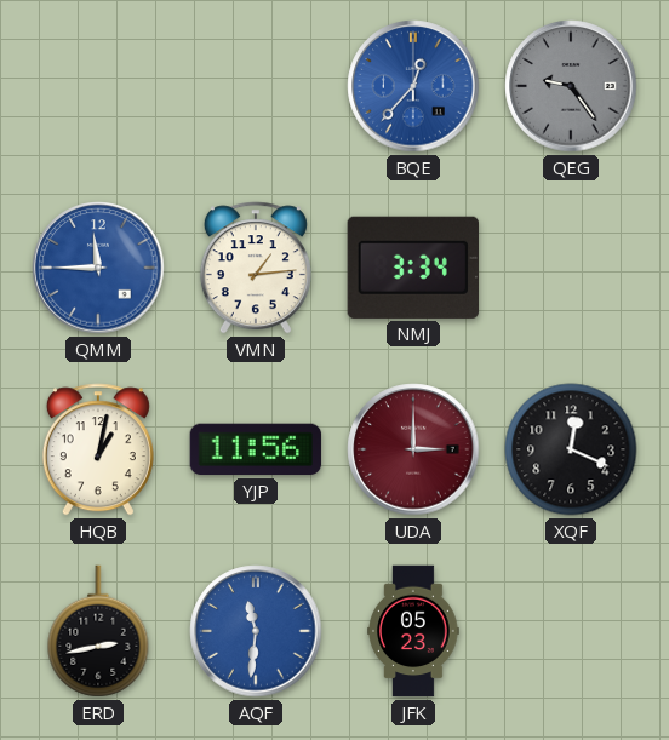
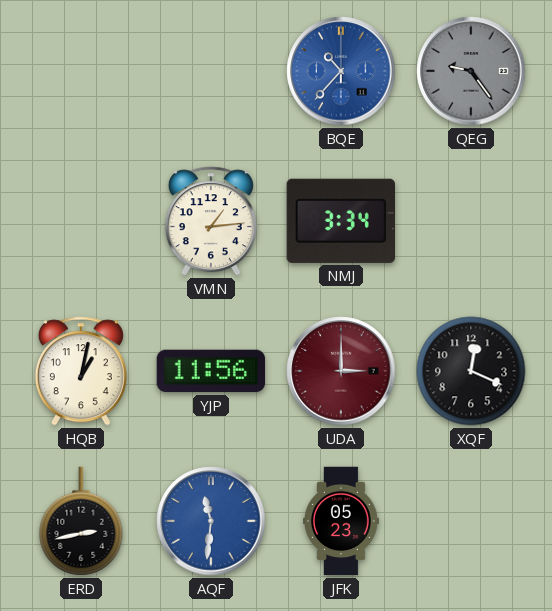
BQE: 12:37 -> 10:37
QMM: 11:45 -> none
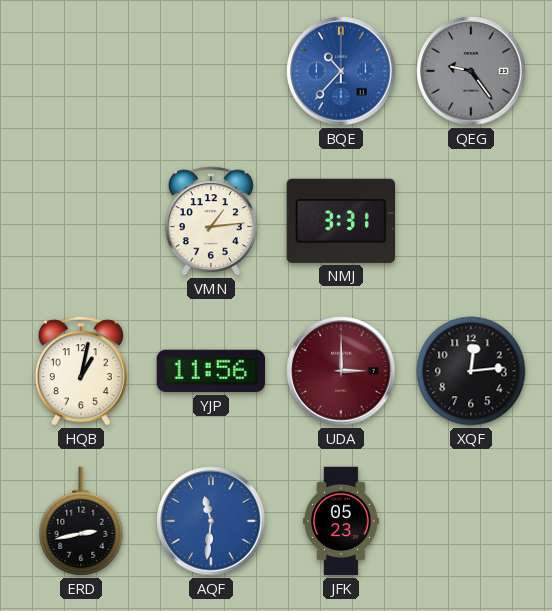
NMJ: 3:34 -> 3:31
XQF: 12:19 -> 12:14
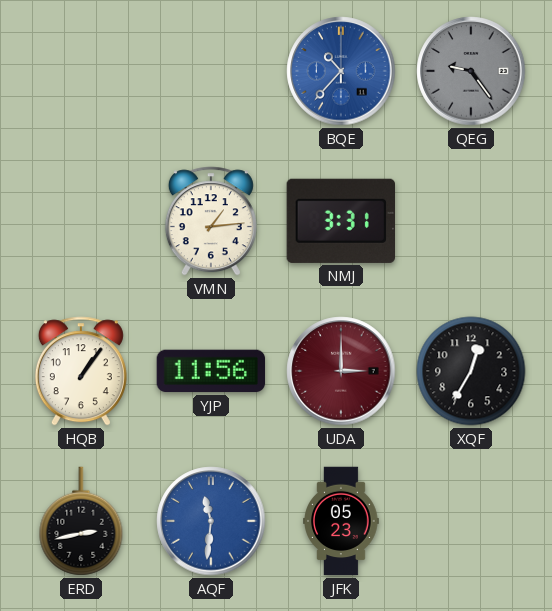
HQB: 1:02 -> 1:06
XQF: 12:14 -> 12:35
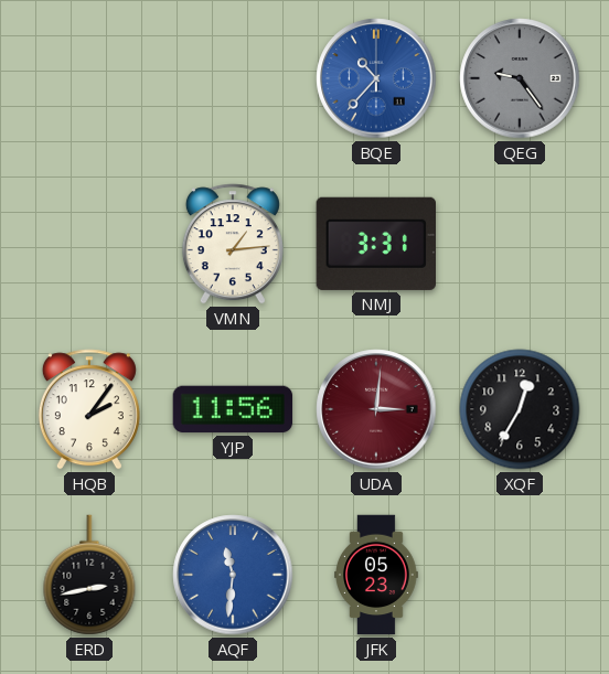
HQB: 1:06 -> 2:06
UDA: 3:00 -> 3:01
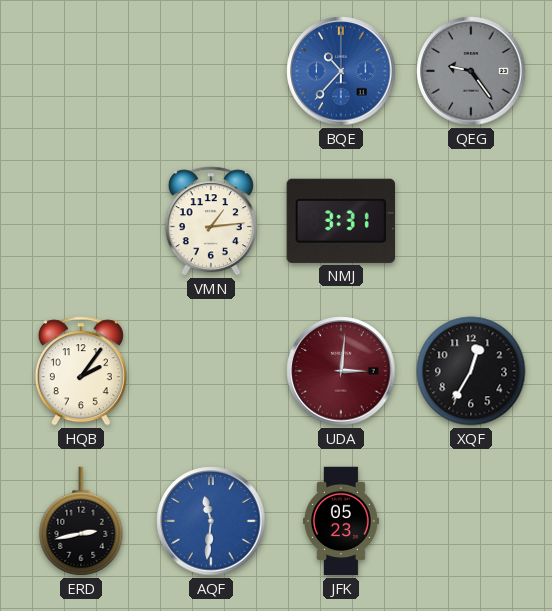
YJP: 11:56 -> none
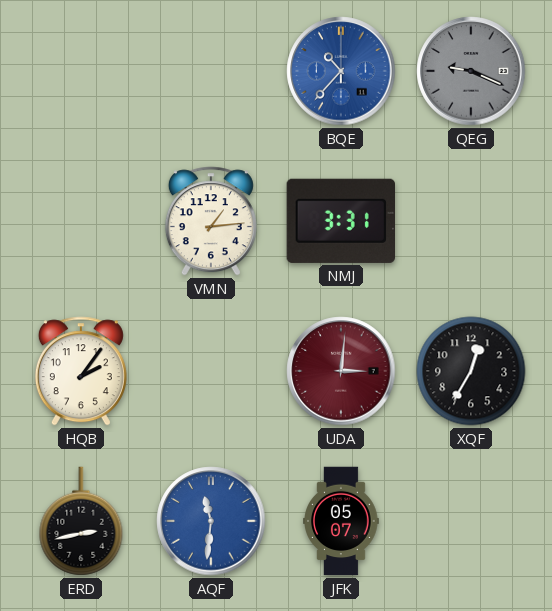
QEG: 9:24 -> 9:19
JFK: 05:23 -> 05:07
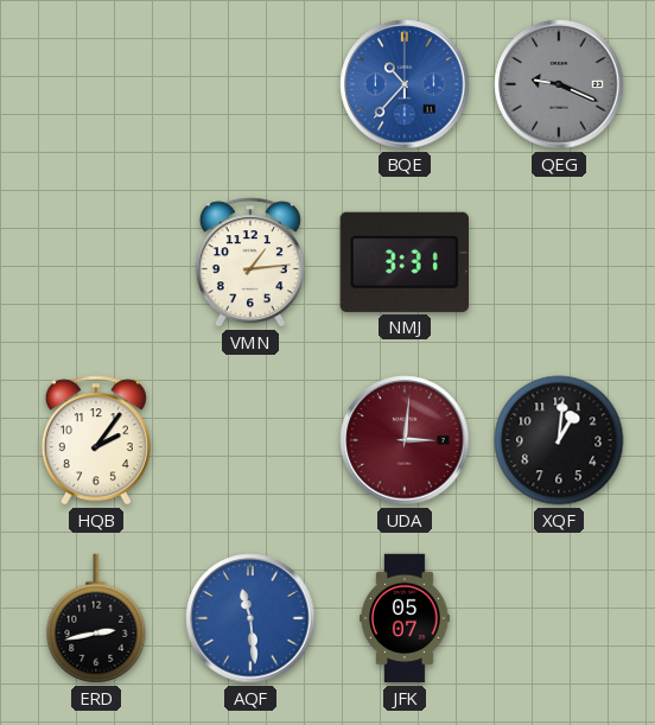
XQF: 12:35 -> 1:01
AQF: 11:31 -> 11:29
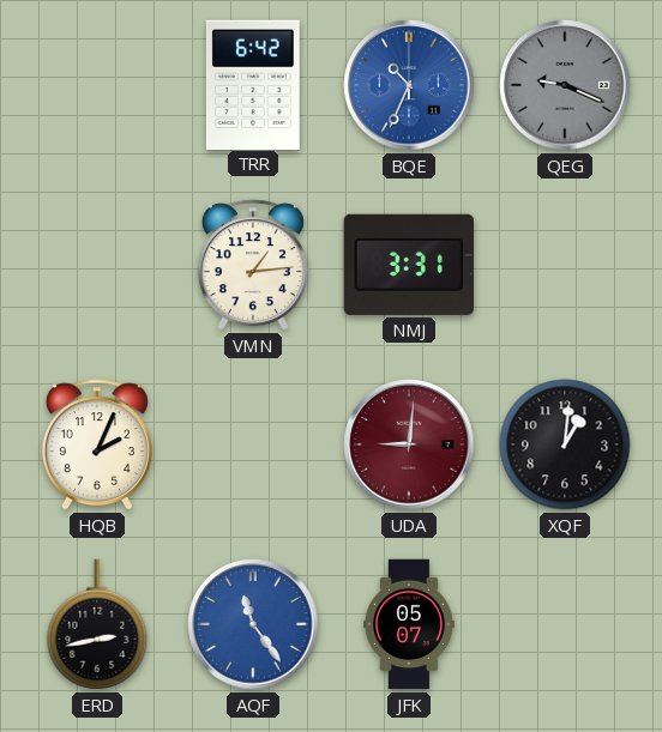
TRR: none -> 6:42
BQE: 10:37 -> 10:34
HQB: 2:06 -> 2:04
UDA: 3:01 -> 9:01
AQF: 11:29 -> 11:24
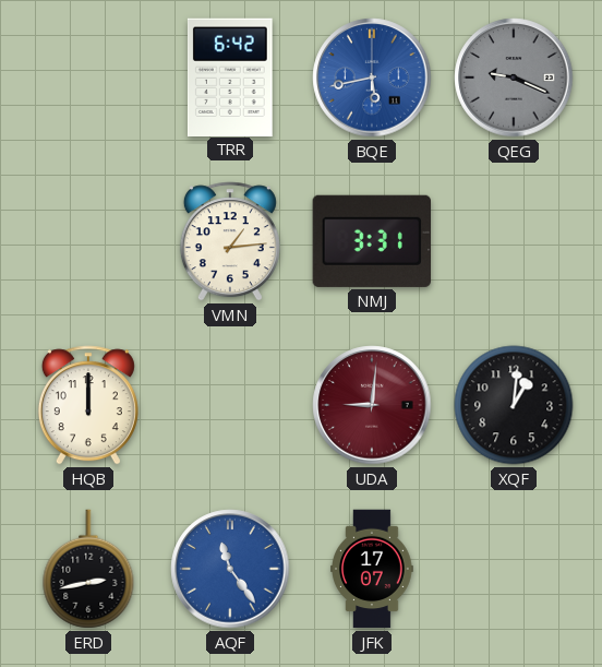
BQE: 10:34 -> 5:43
HQB: 2:04 -> 12:00
JFK: 05:07 -> 17:07
